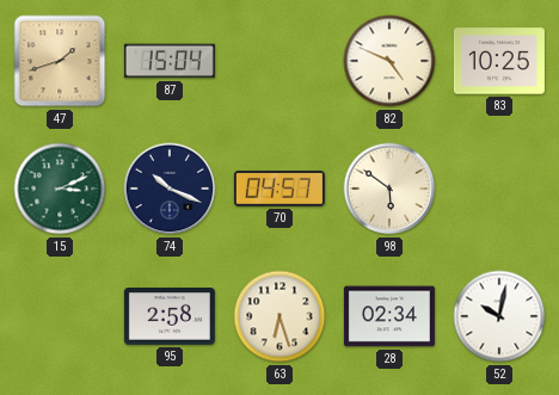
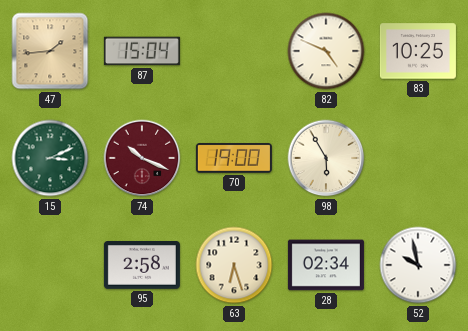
47: 1:42 -> 1:44
74 dial: navy -> burgundy
70: 04:57 -> 19:00
98: 5:51 -> 5:55
52: 10:02 -> 9:58
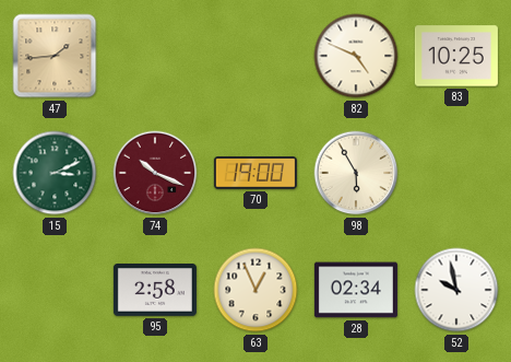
87: 15:04 -> none
63: 6:27 -> 12:56
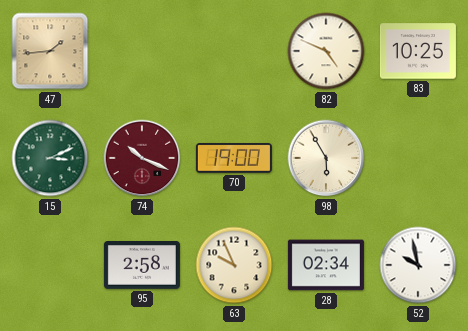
63: 12:56 -> 9:56
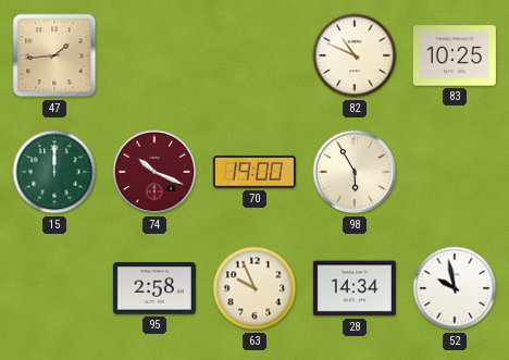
82: 4:49 -> 10:49
15: 3:11 -> 12:00
28: 02:34 -> 14:34
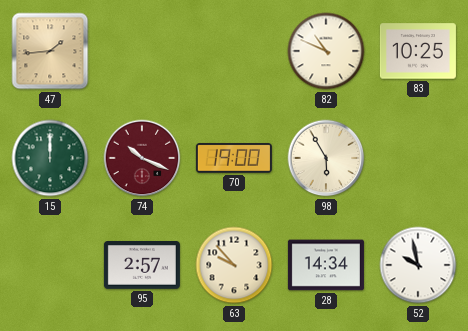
95: 2:58 -> 2:57
63: 9:56 -> 9:53
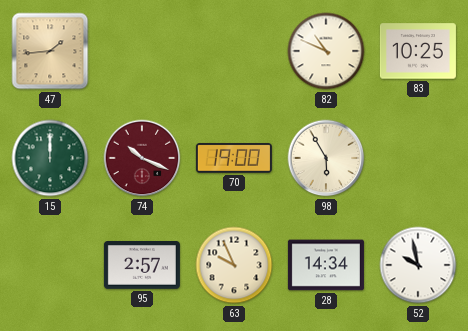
63: 9:53 -> 9:56
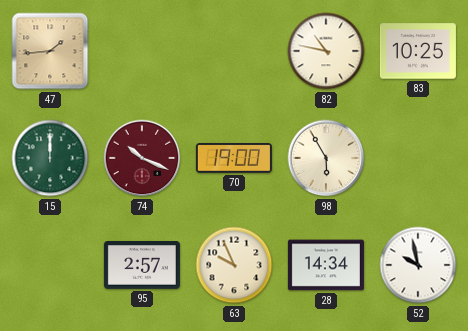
82: 10:49 -> 10:47
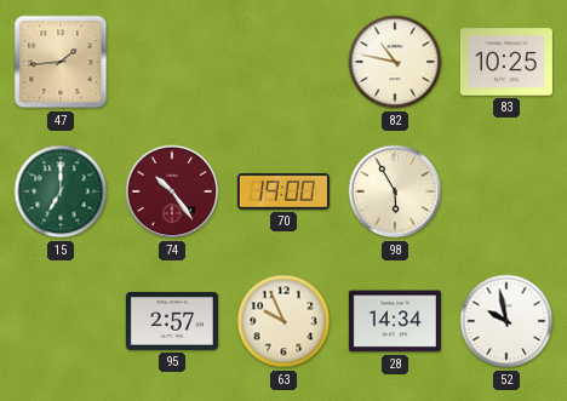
15: 12:00 -> 7:00
74: 10:19 -> 10:24
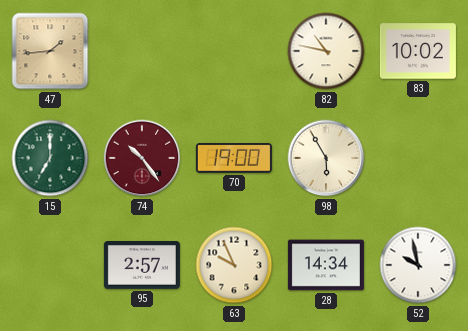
83: 10:25 -> 10:02
